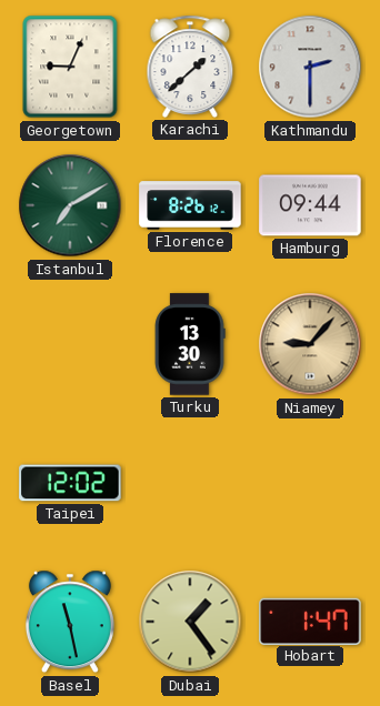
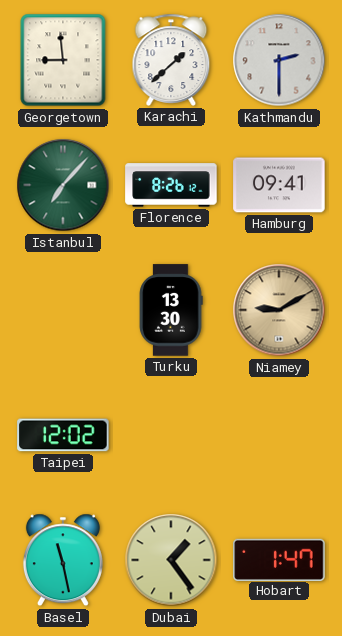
Georgetown: 9:04 -> 8:59
Istanbul: 7:10 -> 7:07
Hamburg: 09:44 -> 09:41
Niamey: 9:07 -> 9:10
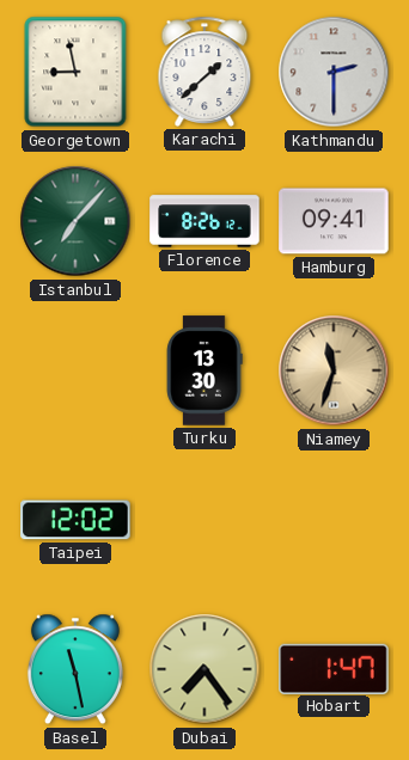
Georgetown: 8:59 -> 8:58
Niamey: 9:10 -> 11:33
Dubai: 1:24 -> 7:24
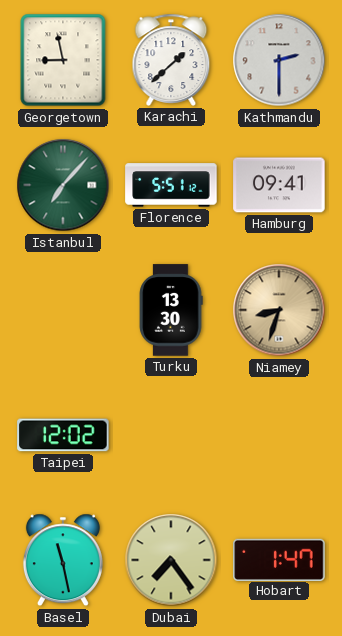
Florence: 8:26 -> 5:51
Niamey: 11:33 -> 8:33
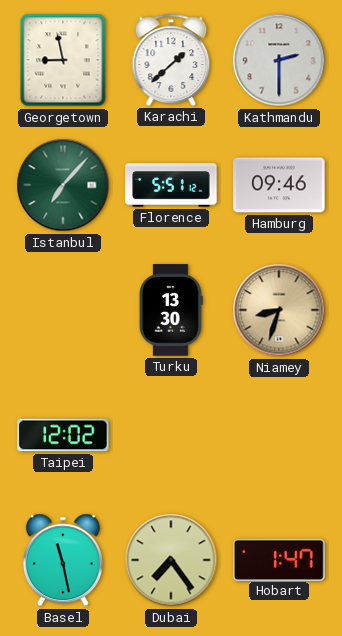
Hamburg: 09:41 -> 09:46
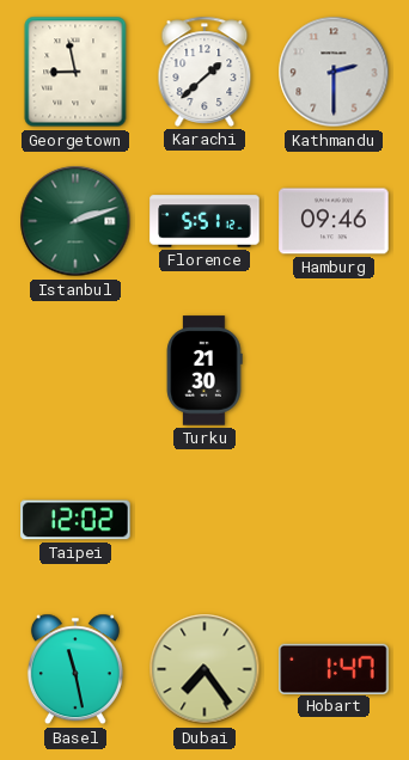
Istanbul: 7:07 -> 2:12
Turku: 13:30 -> 21:30
Niamey: 8:33 -> none
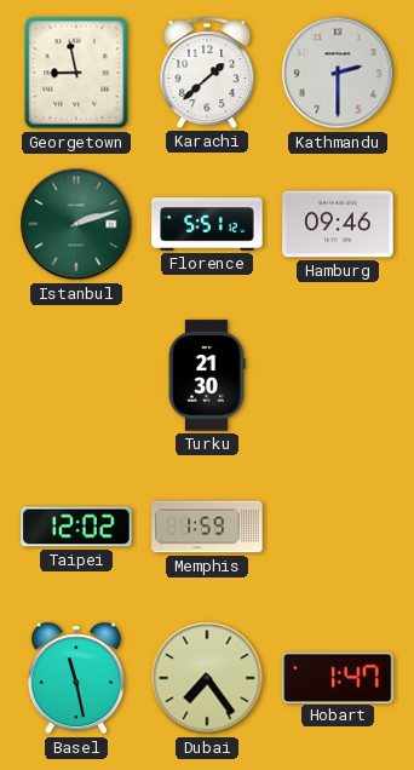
Memphis: none -> 1:59
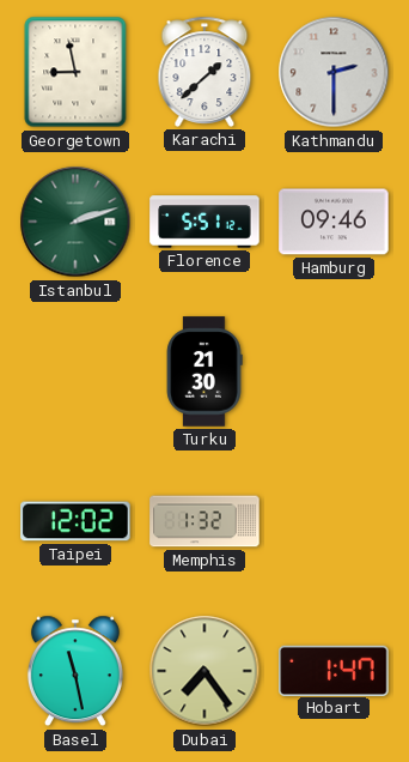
Memphis: 1:59 -> 1:32
